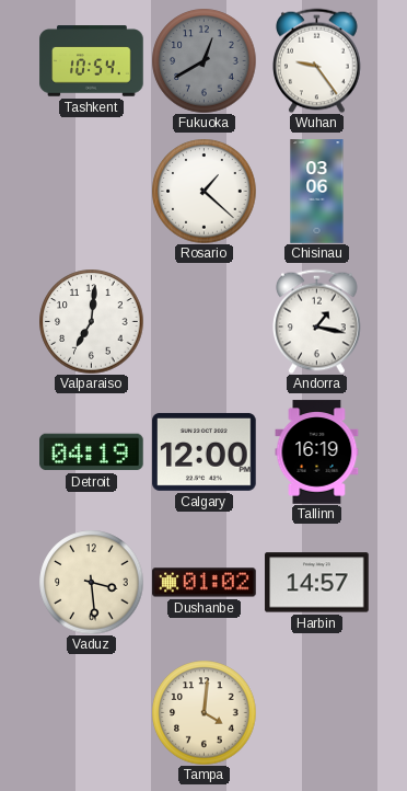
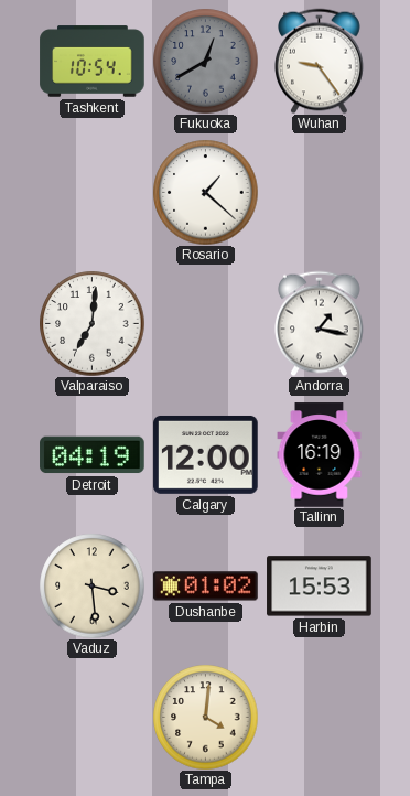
Chisinau: 03:06 -> none
Harbin: 14:57 -> 15:53
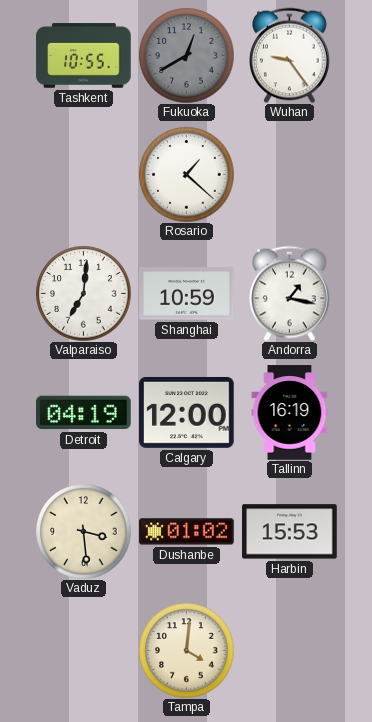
Tashkent: 10:54 -> 10:55
Shanghai: none -> 10:59
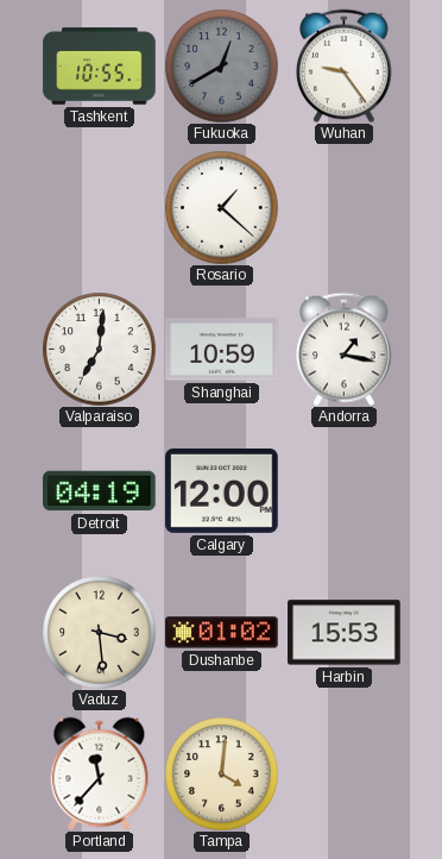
Tallinn: 16:19 -> none
Portland: none -> 11:37
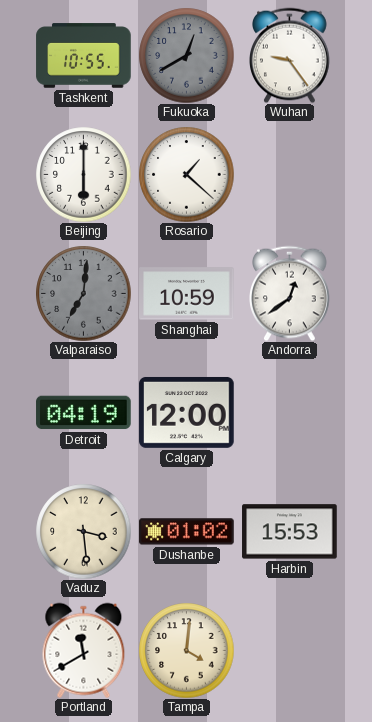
Beijing: none -> 6:00
Valparaiso dial: white -> grey
Andorra: 1:17 -> 12:39
Portland: 11:37 -> 11:40
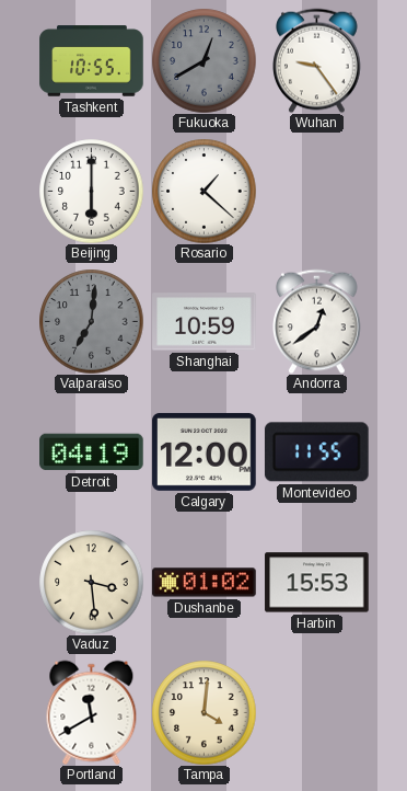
Montevideo: none -> 11:55
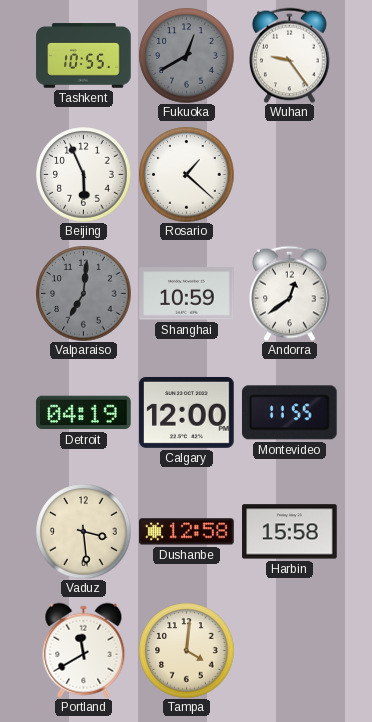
Beijing: 6:00 -> 5:56
Dushanbe: 01:02 -> 12:58
Harbin: 15:53 -> 15:58
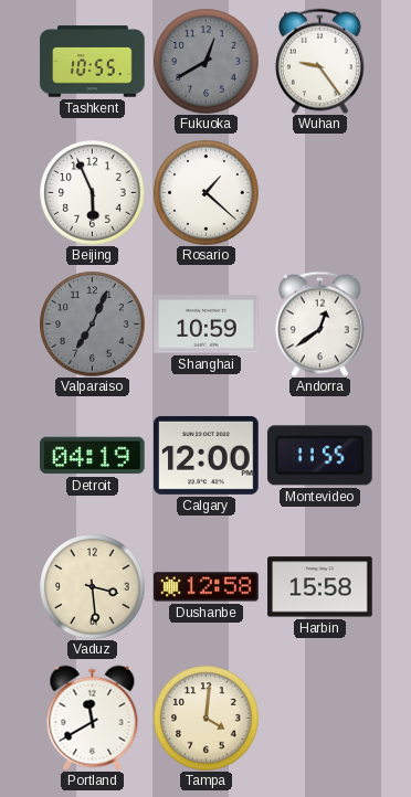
Valparaiso: 7:01 -> 7:04
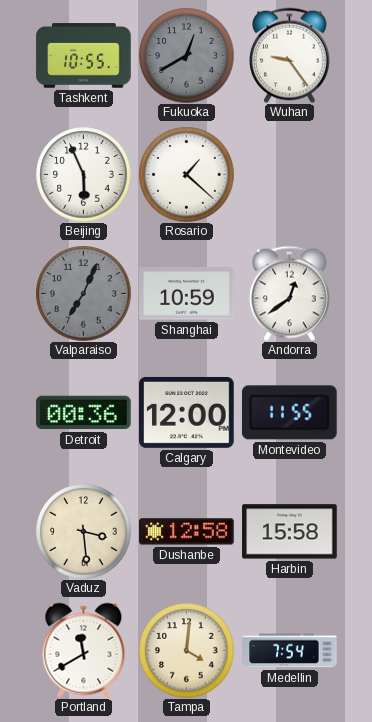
Detroit: 04:19 -> 00:36
Medellin: none -> 7:54
